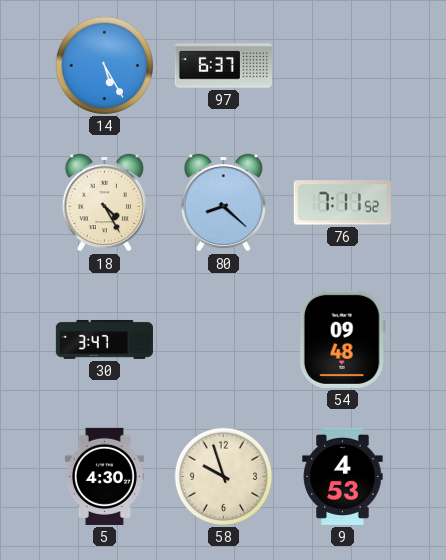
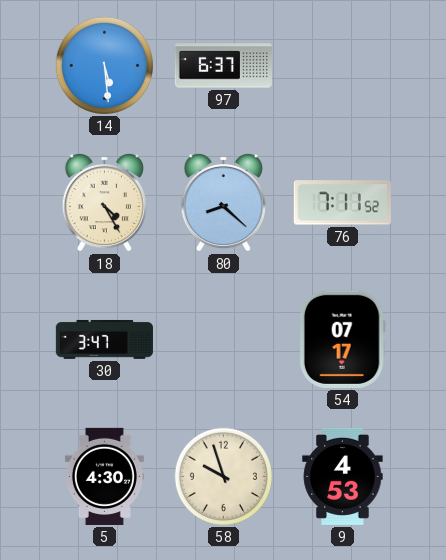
14: 5:25 -> 5:29
54: 09:48 -> 07:17
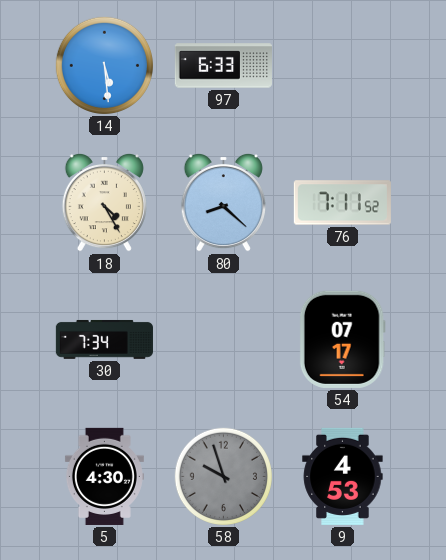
97: 6:37 -> 6:33
30: 3:47 -> 7:34
58 dial: cream -> grey
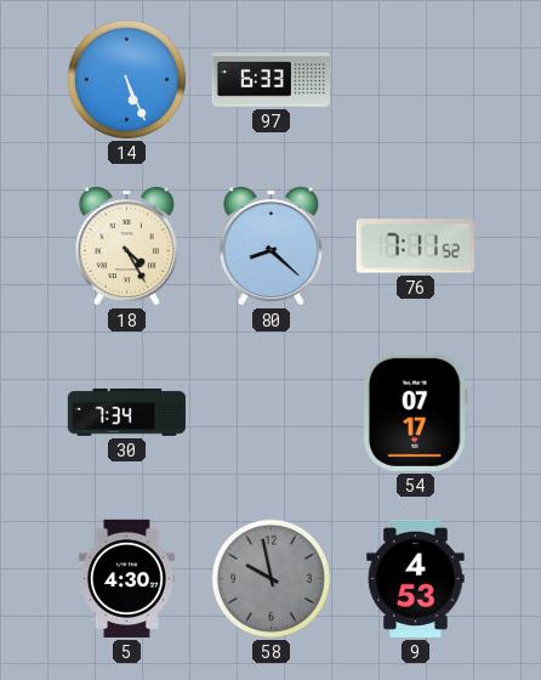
14: 5:29 -> 5:26
58: 9:57 -> 9:58
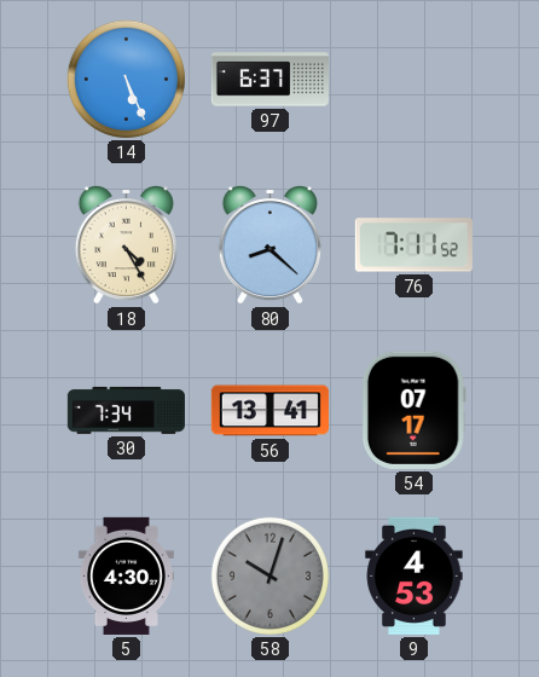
97: 6:33 -> 6:37
56: none -> 13:41
58: 9:58 -> 10:03
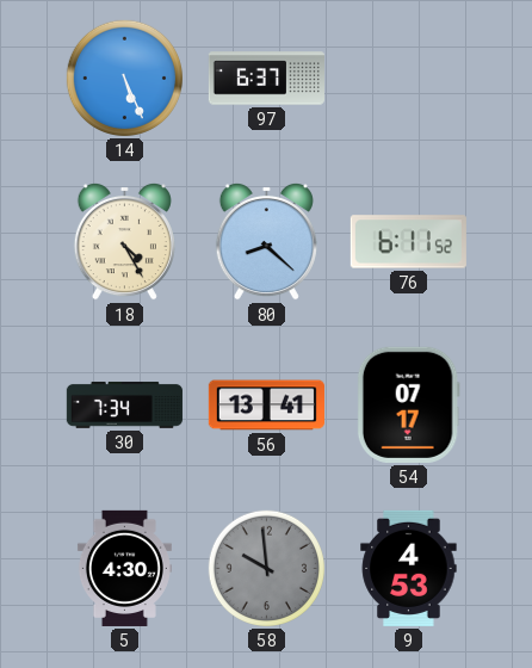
76: 7:11 -> 6:11
58: 10:03 -> 9:59
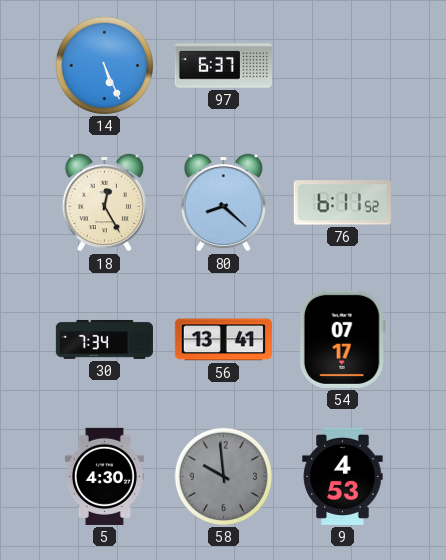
18: 4:25 -> 12:25
